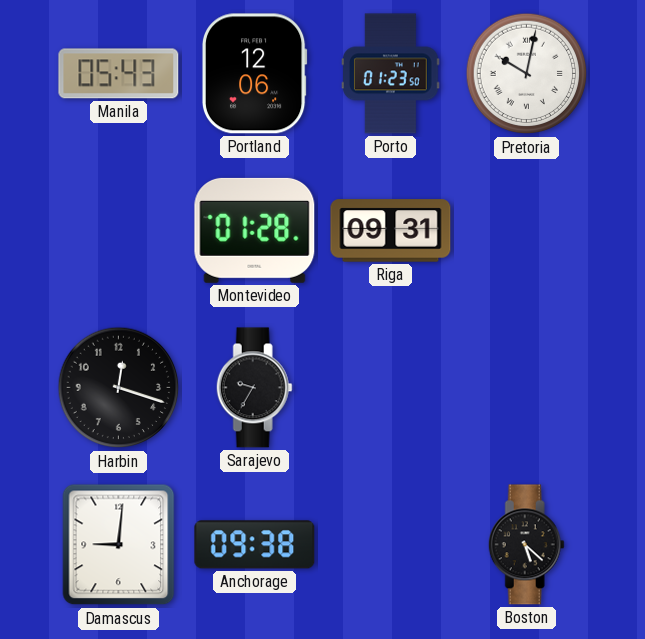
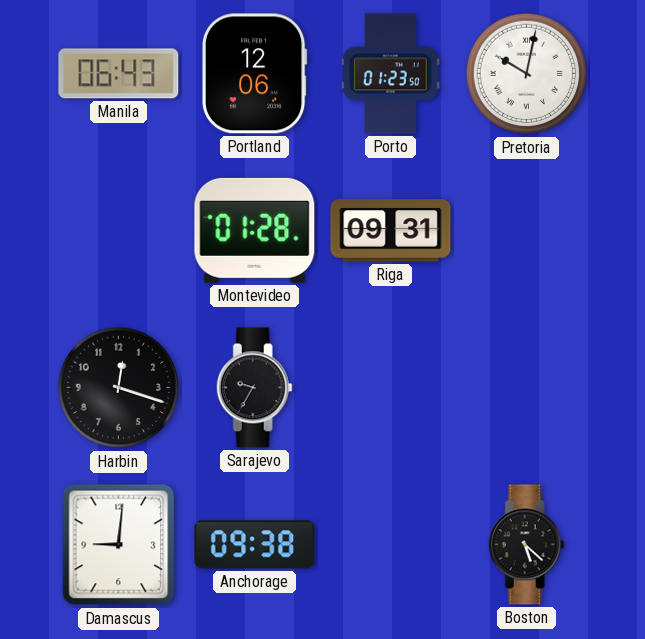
Manila: 05:43 -> 06:43
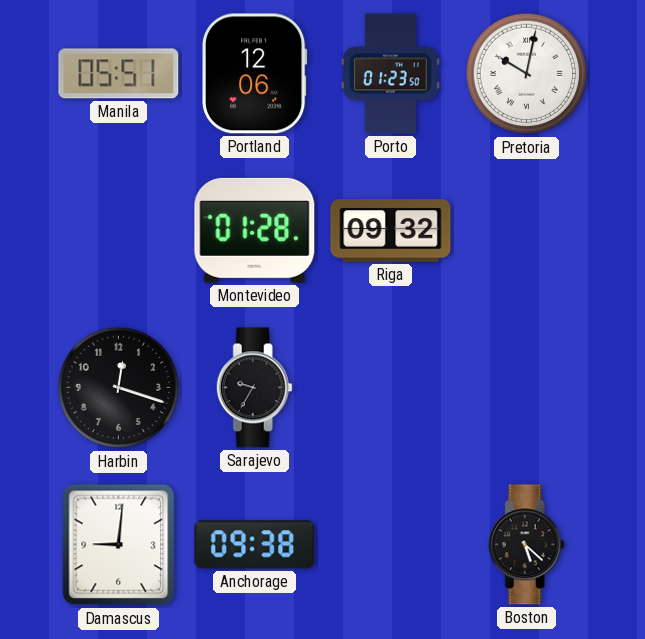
Manila: 06:43 -> 05:51
Riga: 09:31 -> 09:32
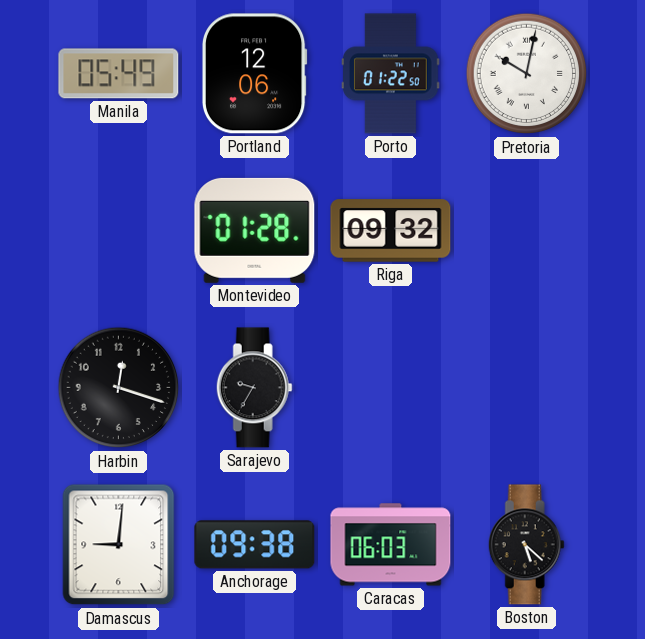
Manila: 05:51 -> 05:49
Porto: 01:23 -> 01:22
Caracas: none -> 06:03
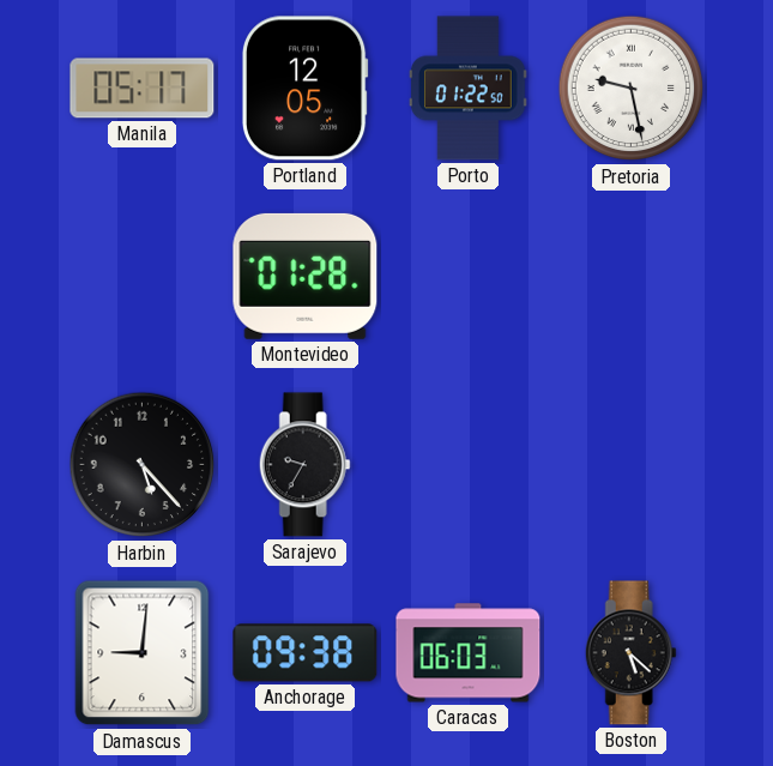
Manila: 05:49 -> 05:17
Portland: 12:06 -> 12:05
Pretoria: 10:02 -> 9:28
Riga: 09:32 -> none
Harbin: 12:18 -> 5:23
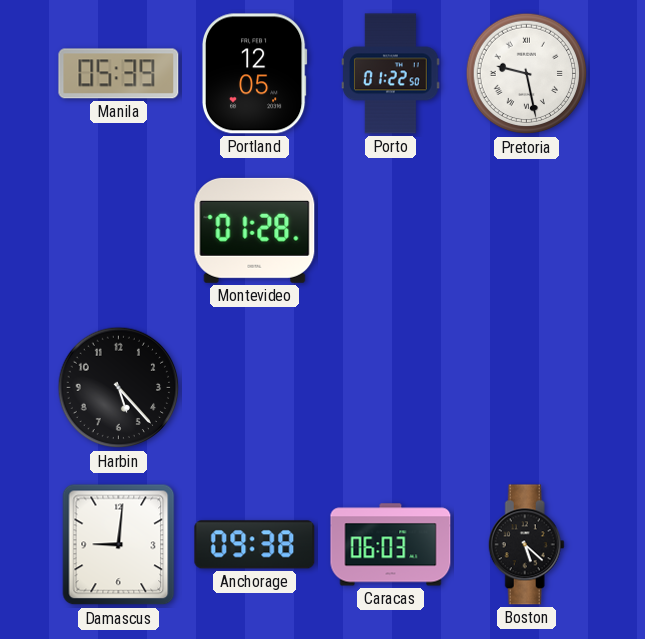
Manila: 05:17 -> 05:39
Sarajevo: 9:35 -> none
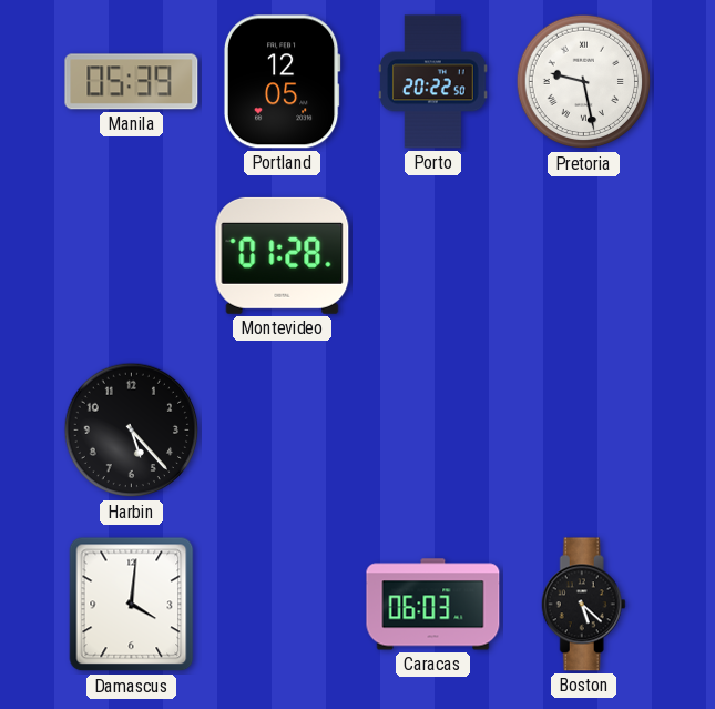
Porto: 01:22 -> 20:22
Damascus: 9:01 -> 4:01
Anchorage: 09:38 -> none
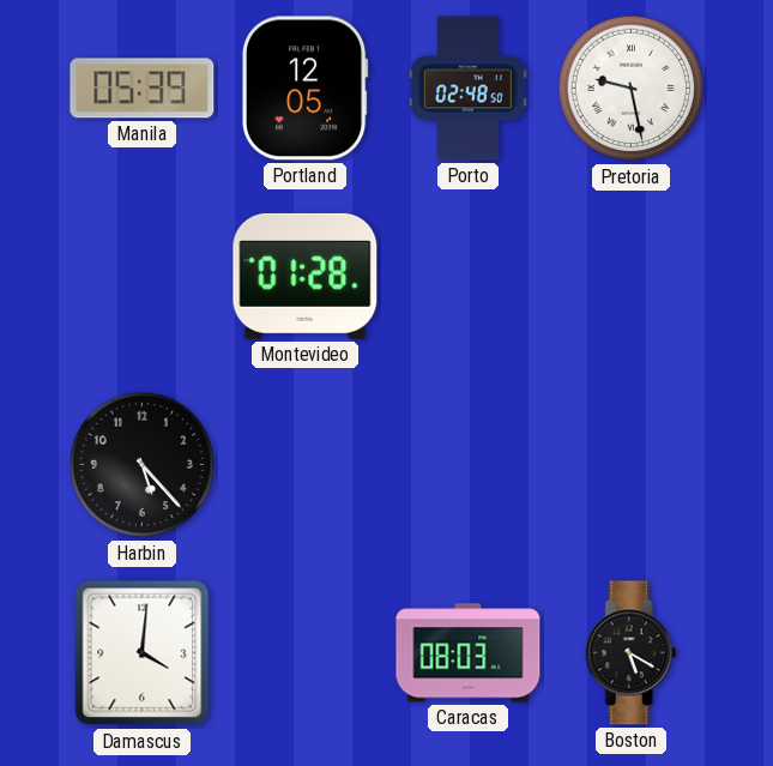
Porto: 20:22 -> 02:48
Caracas: 06:03 -> 08:03
Boston: 5:22 -> 5:20
